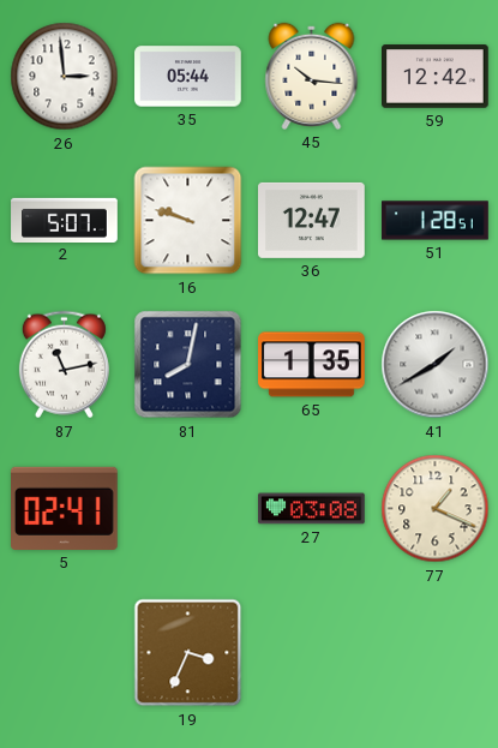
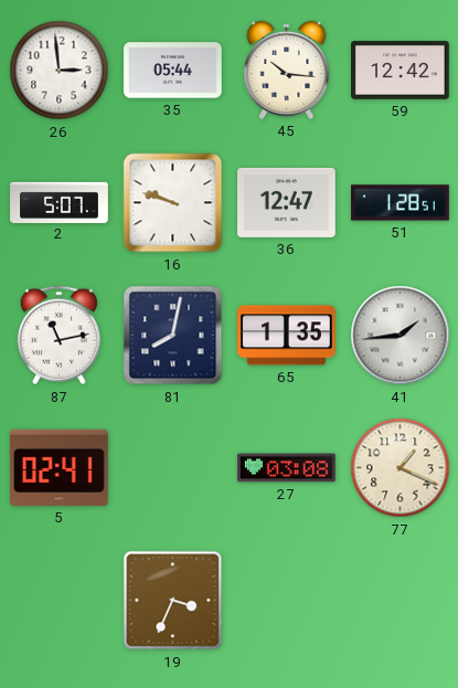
41: 1:40 -> 1:44
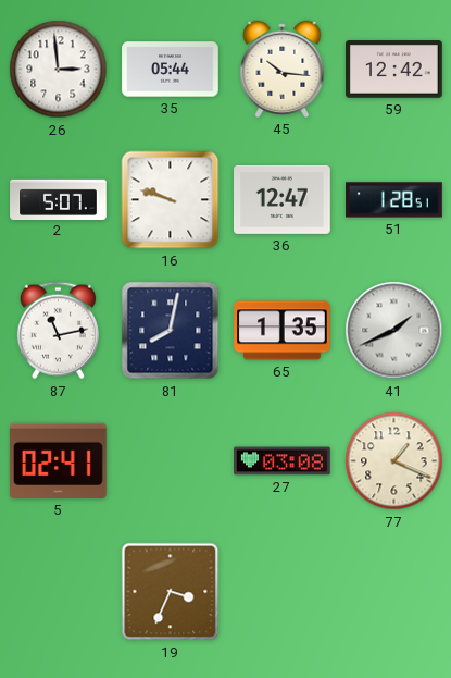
41: 1:44 -> 1:41
